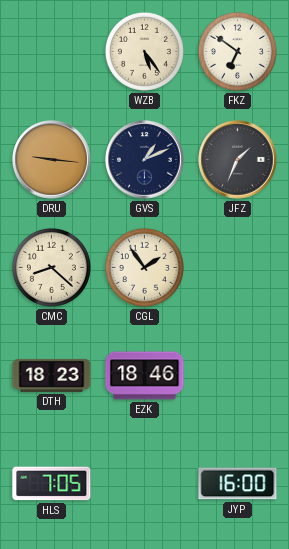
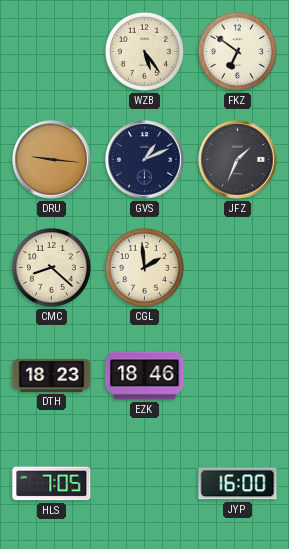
CGL: 1:54 -> 1:59
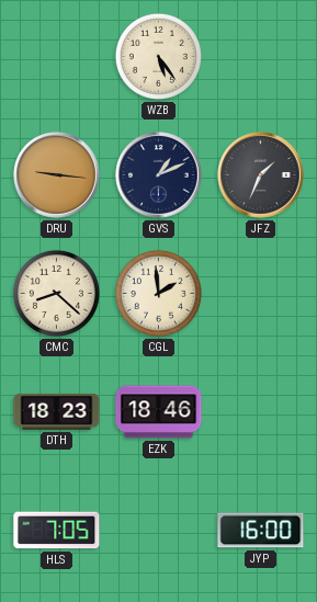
FKZ: 6:51 -> none
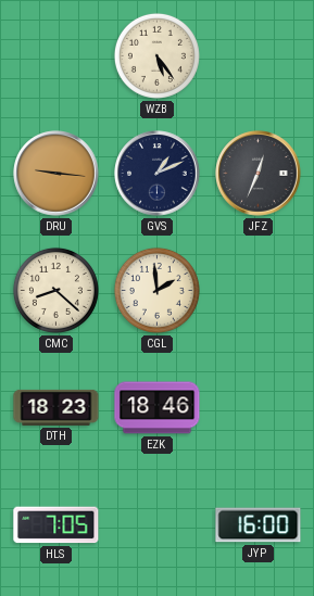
JFZ: 1:34 -> 12:34
